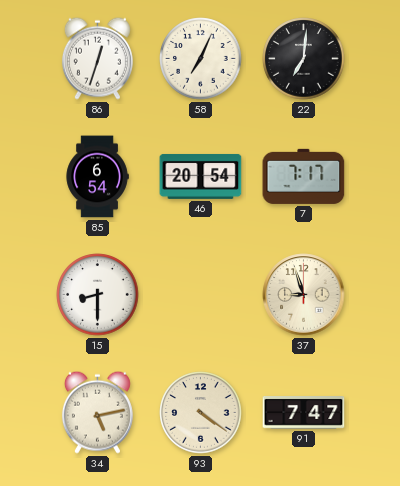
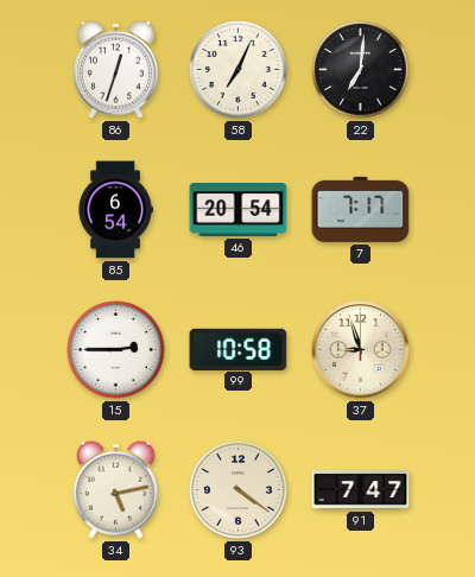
15: 8:30 -> 2:45
99: none -> 10:58
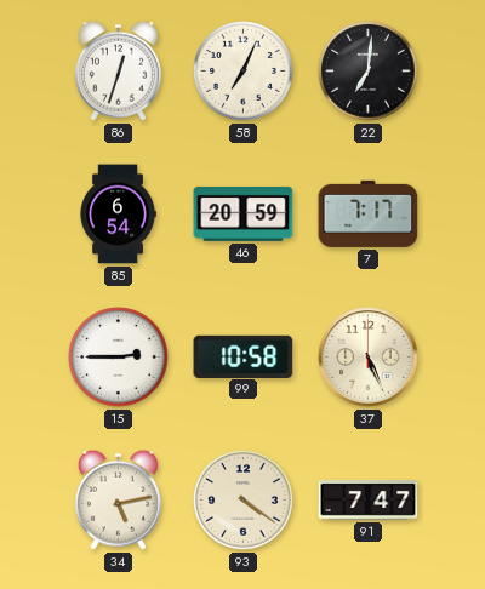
46: 20:54 -> 20:59
37: 8:57 -> 5:26
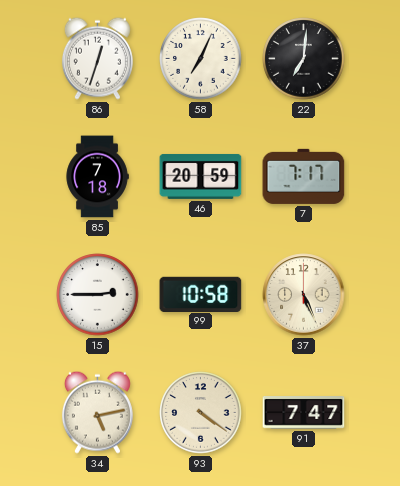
85: 6:54 -> 7:18
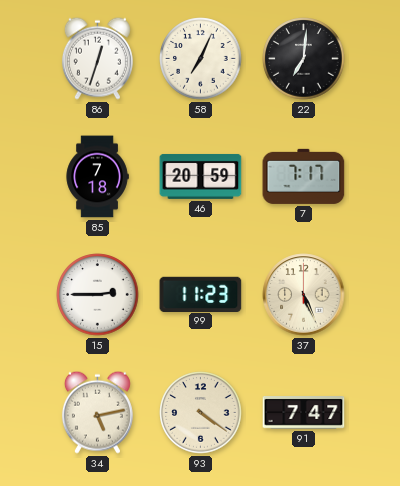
99: 10:58 -> 11:23
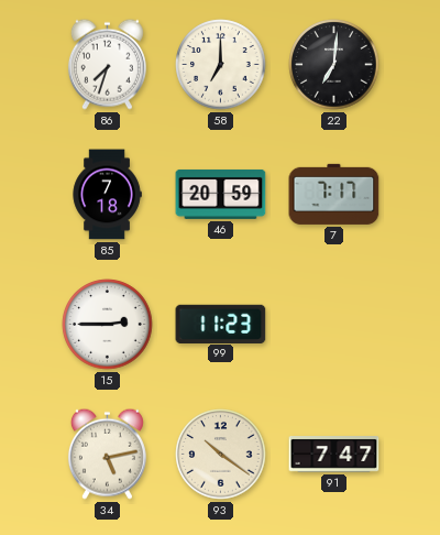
86: 12:33 -> 7:33
58: 7:04 -> 7:00
37: 5:26 -> none
93: 4:21 -> 10:21
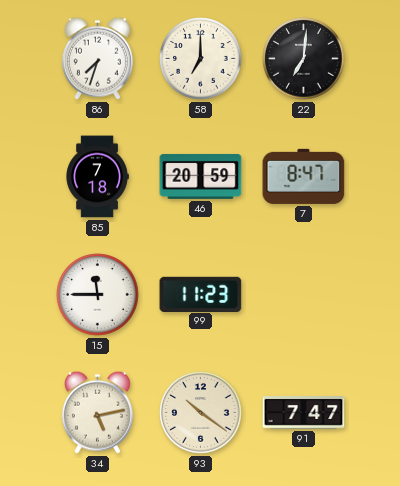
7: 7:17 -> 8:47
15: 2:45 -> 11:45
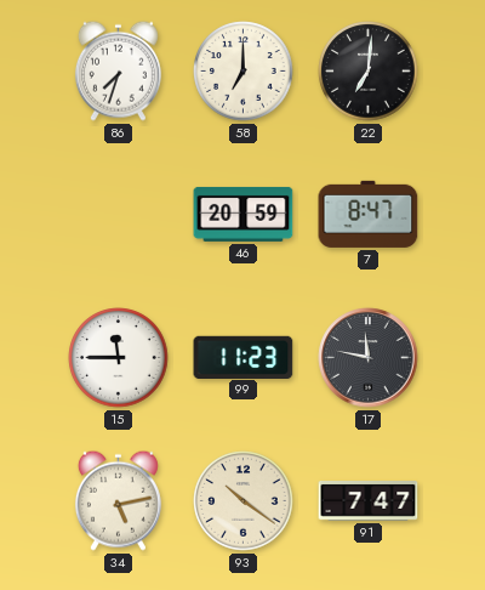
85: 7:18 -> none
17: none -> 11:47
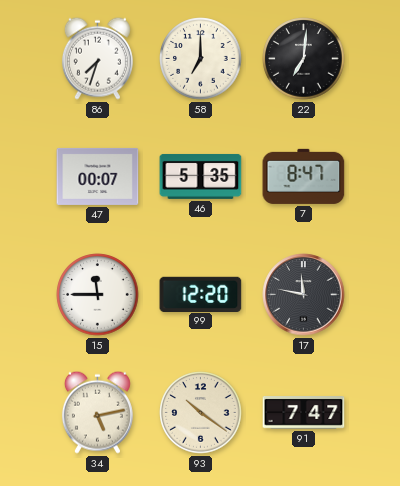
47: none -> 00:07
46: 20:59 -> 5:35
99: 11:23 -> 12:20
